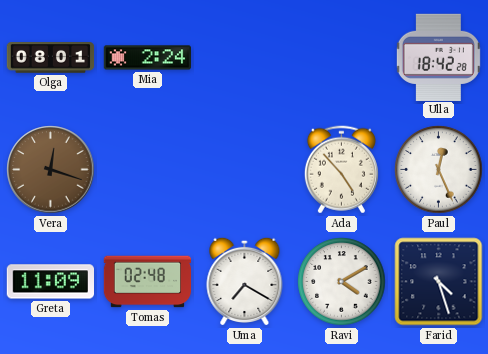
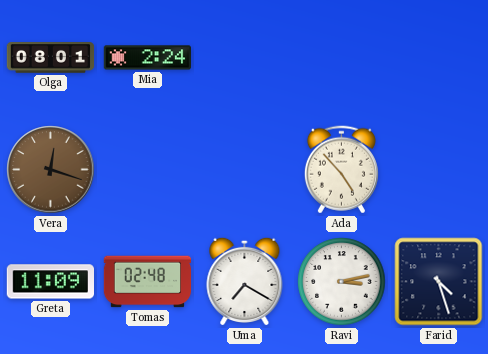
Ulla: 18:42 -> none
Paul: 12:26 -> none
Ravi: 4:10 -> 3:13
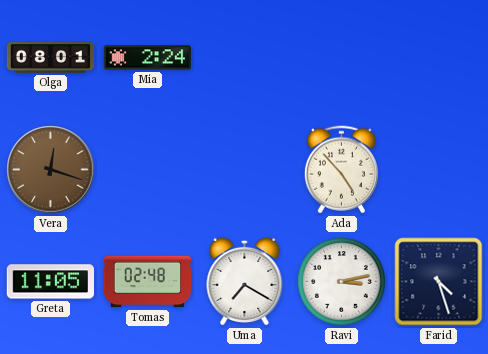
Greta: 11:09 -> 11:05
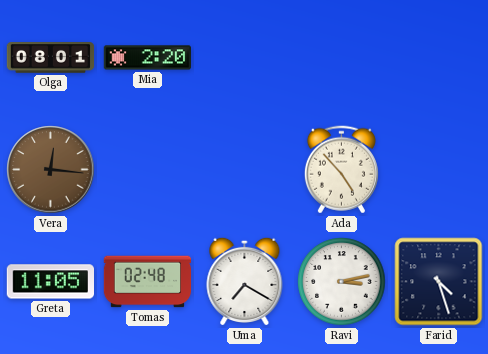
Mia: 2:24 -> 2:20
Vera: 12:18 -> 12:16
